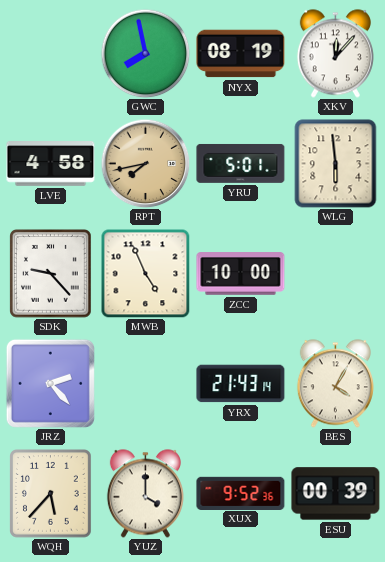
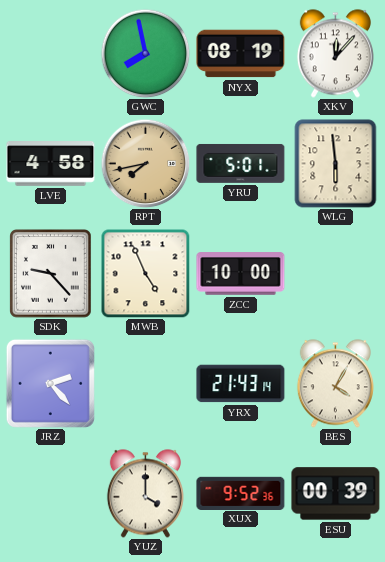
WQH: 5:37 -> none
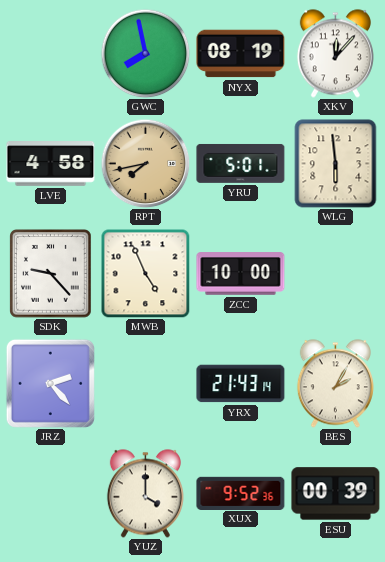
BES: 4:05 -> 2:05
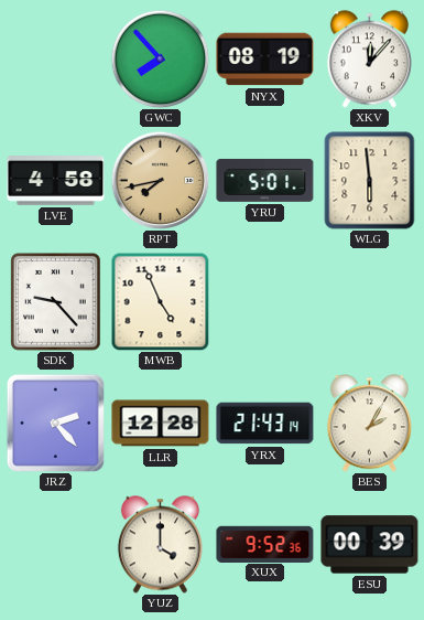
GWC: 7:58 -> 7:53
ZCC: 10:00 -> none
LLR: none -> 12:28
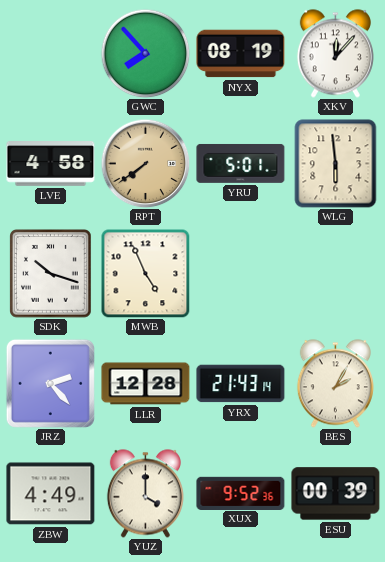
RPT: 7:43 -> 7:39
SDK: 9:23 -> 10:18
ZBW: none -> 4:49
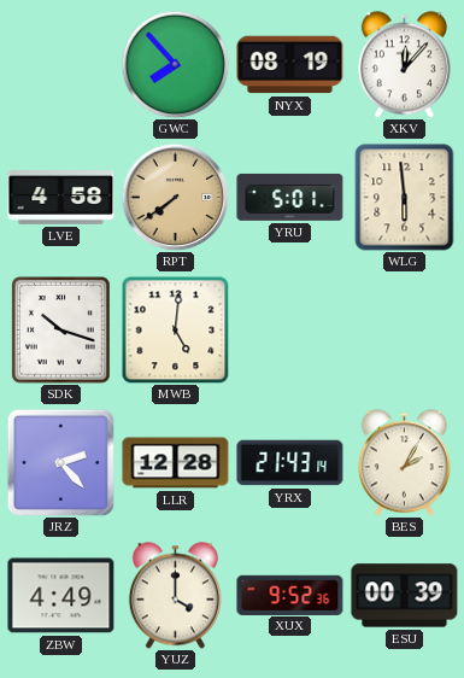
MWB: 4:56 -> 5:01
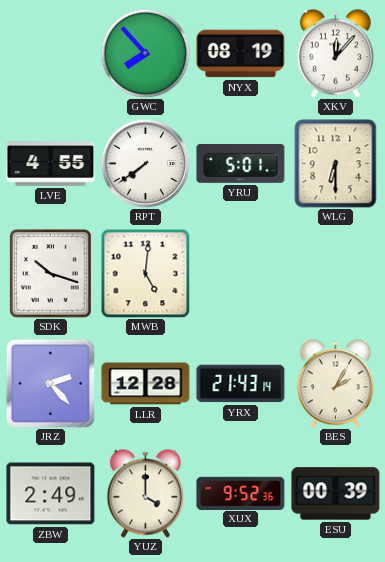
LVE: 4:58 -> 4:55
RPT dial: champagne -> white
WLG: 5:59 -> 6:30
ZBW: 4:49 -> 2:49
